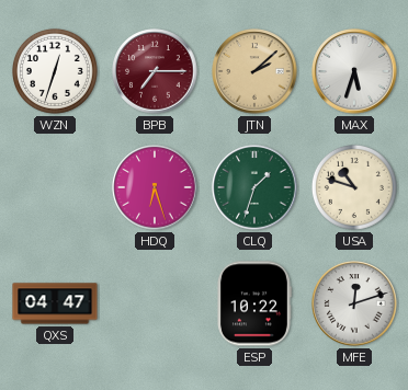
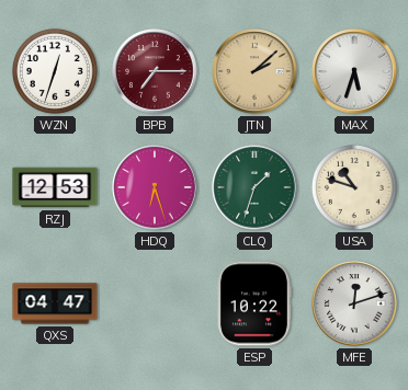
RZJ: none -> 12:53
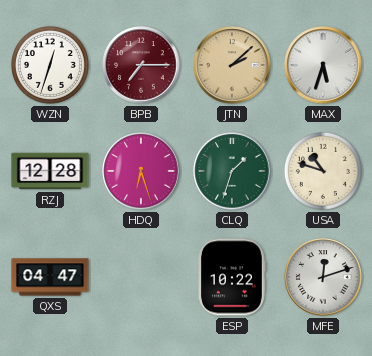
RZJ: 12:53 -> 12:28
